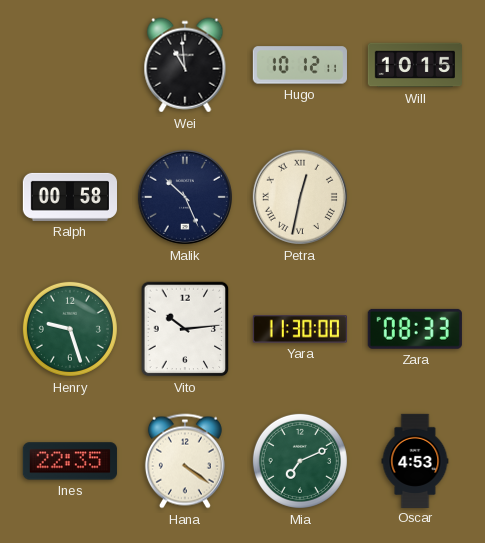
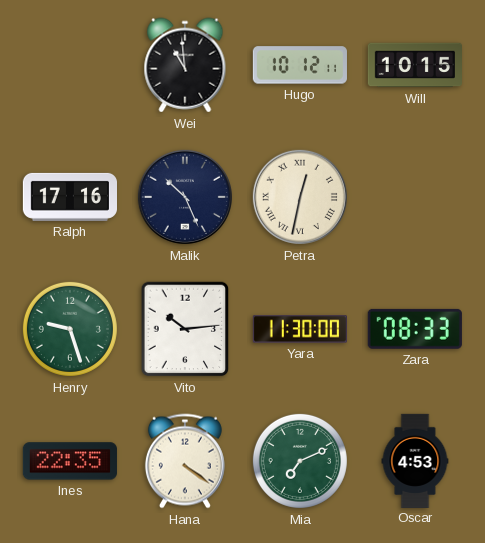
Ralph: 00:58 -> 17:16
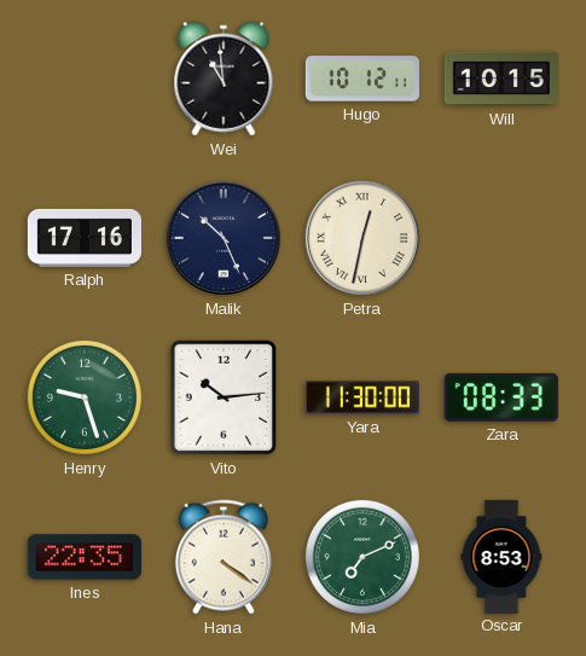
Oscar: 4:53 -> 8:53
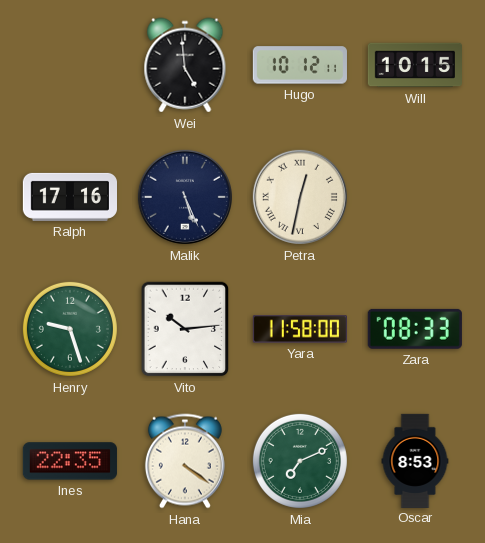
Wei: 10:59 -> 4:59
Malik: 10:26 -> 5:26
Yara: 11:30 -> 11:58
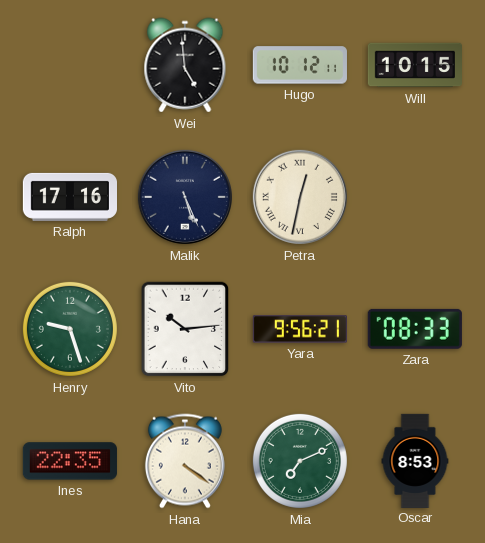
Yara: 11:58 -> 9:56
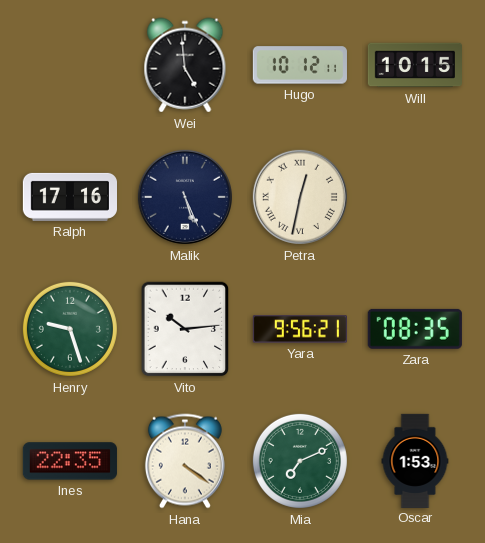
Zara: 08:33 -> 08:35
Oscar: 8:53 -> 1:53
